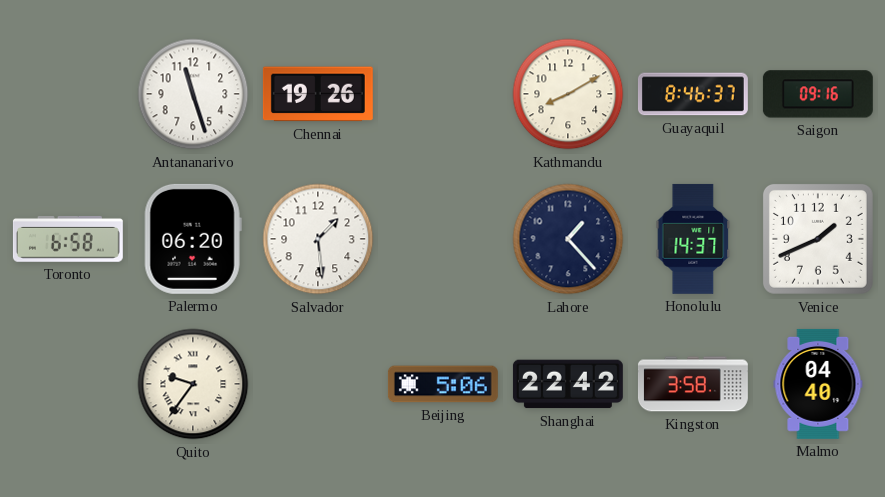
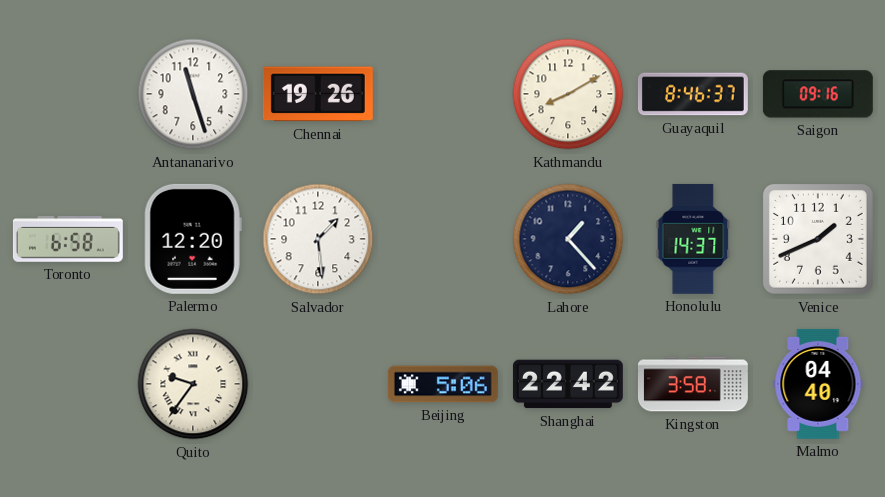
Palermo: 06:20 -> 12:20
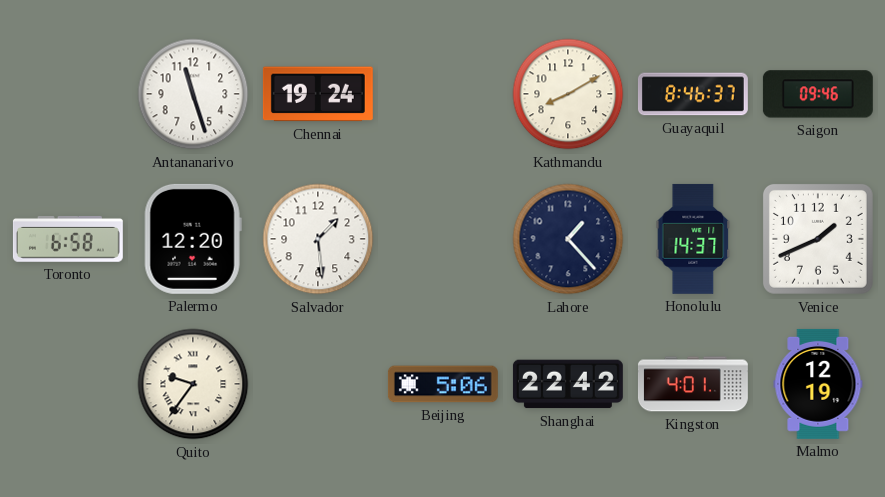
Chennai: 19:26 -> 19:24
Saigon: 09:16 -> 09:46
Kingston: 3:58 -> 4:01
Malmo: 04:40 -> 12:19
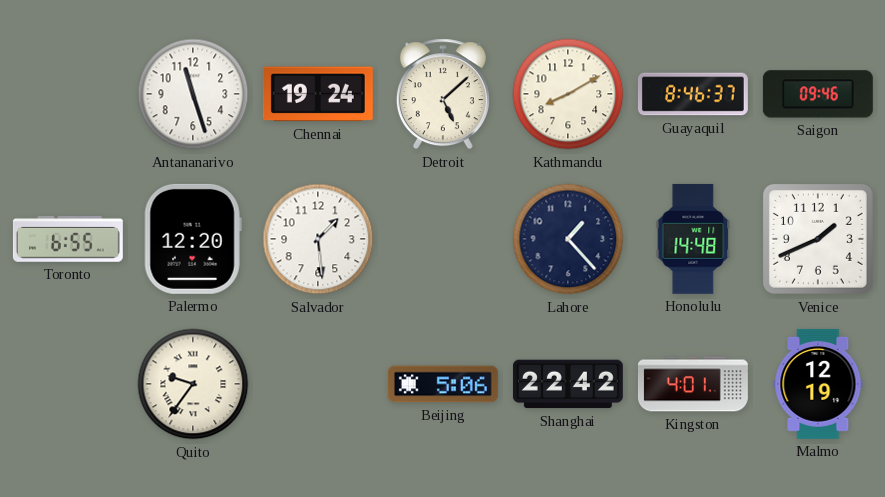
Detroit: none -> 5:08
Toronto: 6:58 -> 6:55
Honolulu: 14:37 -> 14:48
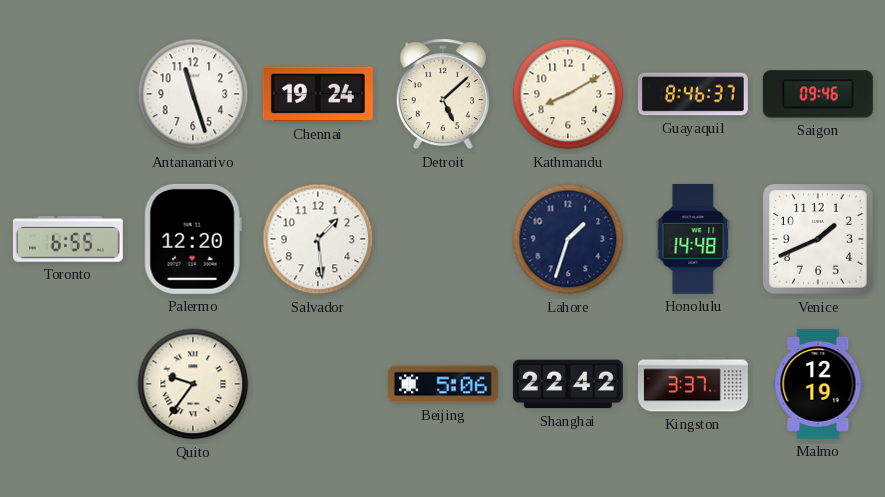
Lahore: 1:23 -> 1:33
Kingston: 4:01 -> 3:37
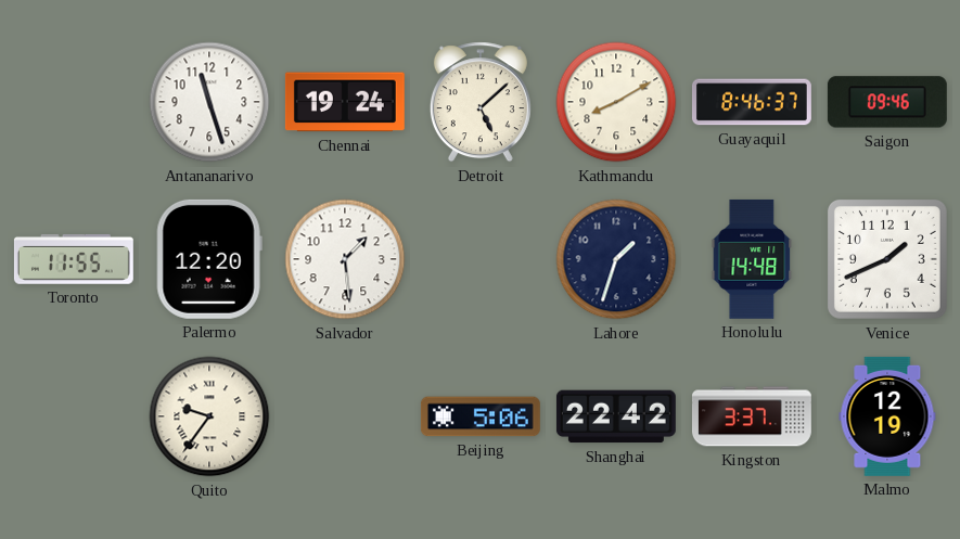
Toronto: 6:55 -> 11:55
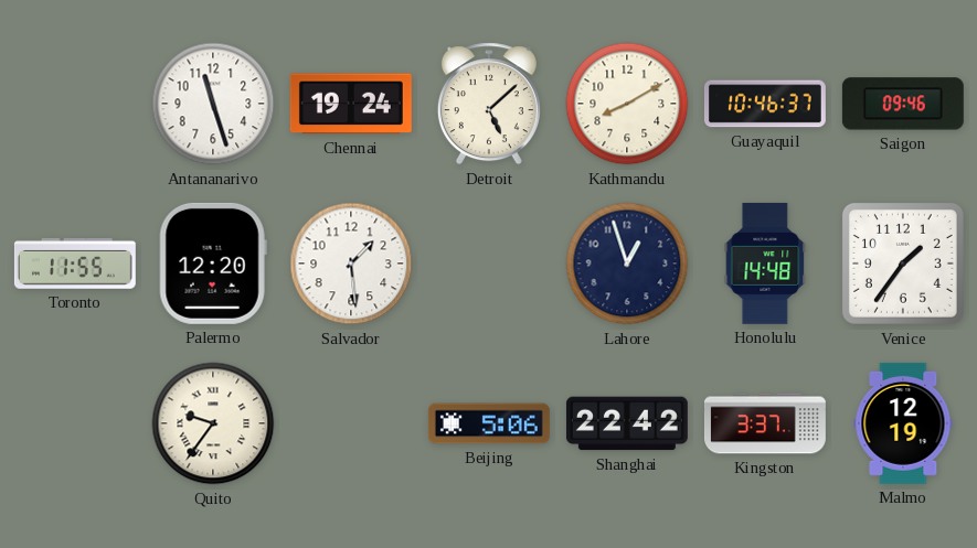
Guayaquil: 8:46 -> 10:46
Lahore: 1:33 -> 12:57
Venice: 1:41 -> 1:36
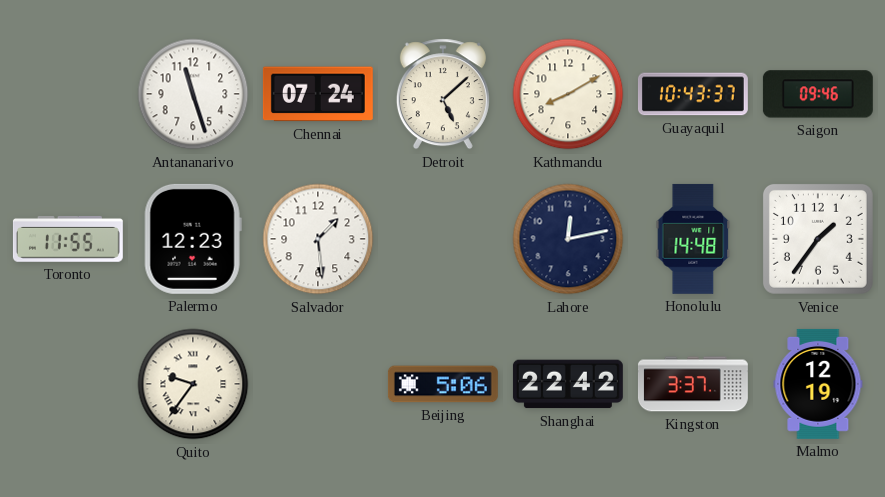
Chennai: 19:24 -> 07:24
Guayaquil: 10:46 -> 10:43
Palermo: 12:20 -> 12:23
Lahore: 12:57 -> 12:13
